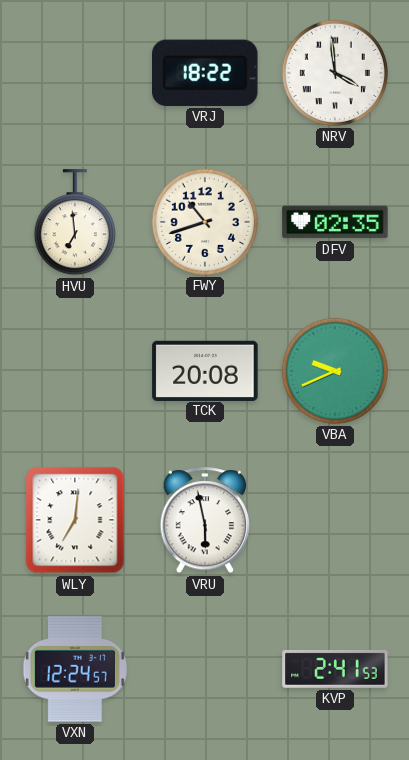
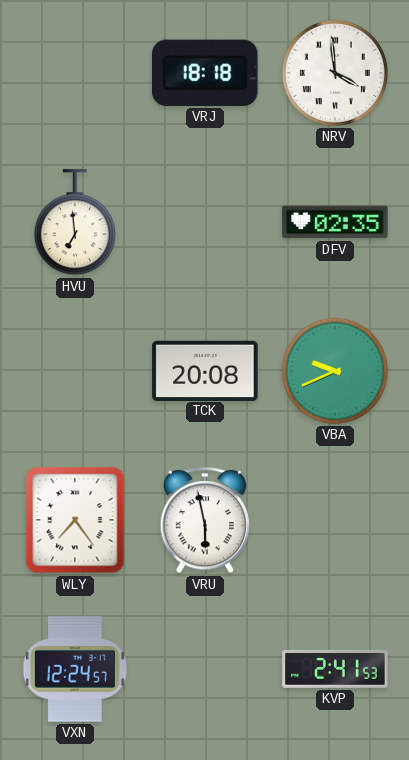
VRJ: 18:22 -> 18:18
FWY: 10:42 -> none
WLY: 7:01 -> 7:24
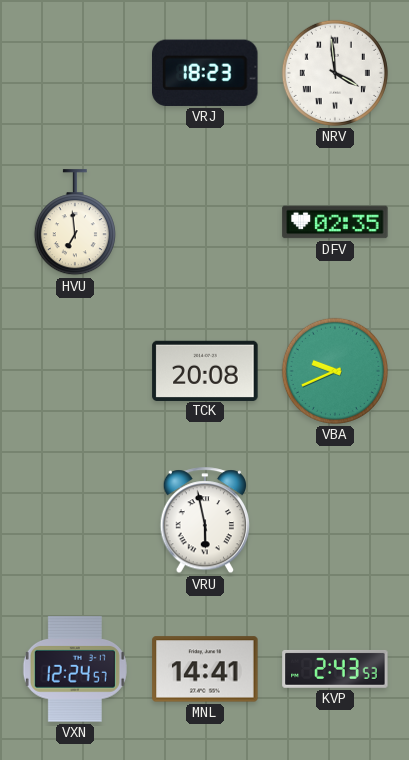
VRJ: 18:18 -> 18:23
WLY: 7:24 -> none
MNL: none -> 14:41
KVP: 2:41 -> 2:43
